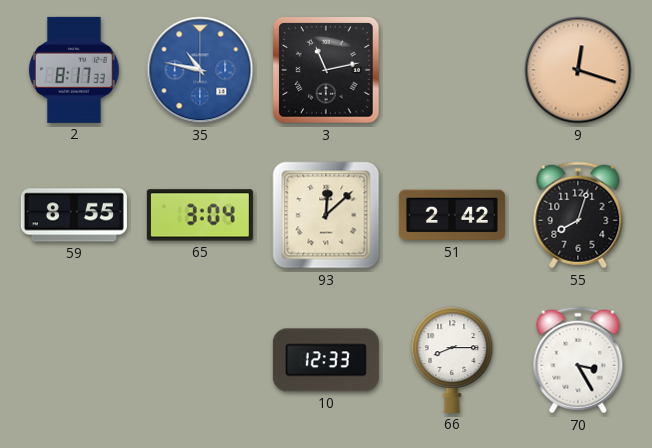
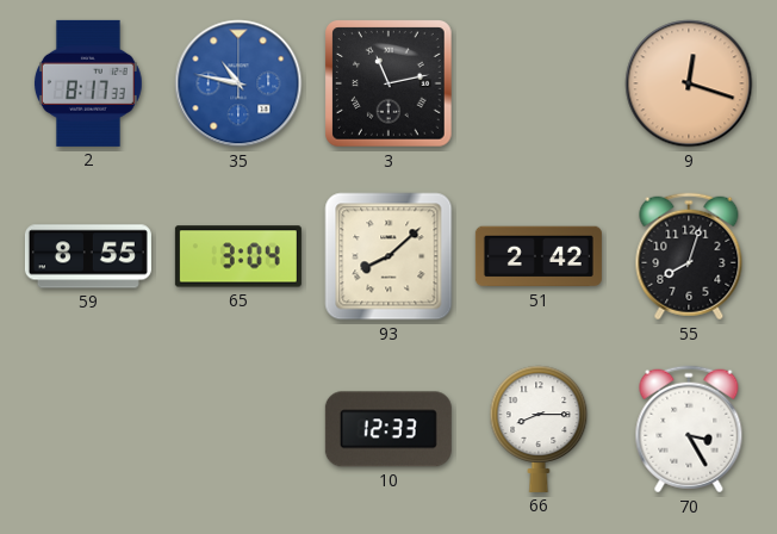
93: 12:08 -> 8:08
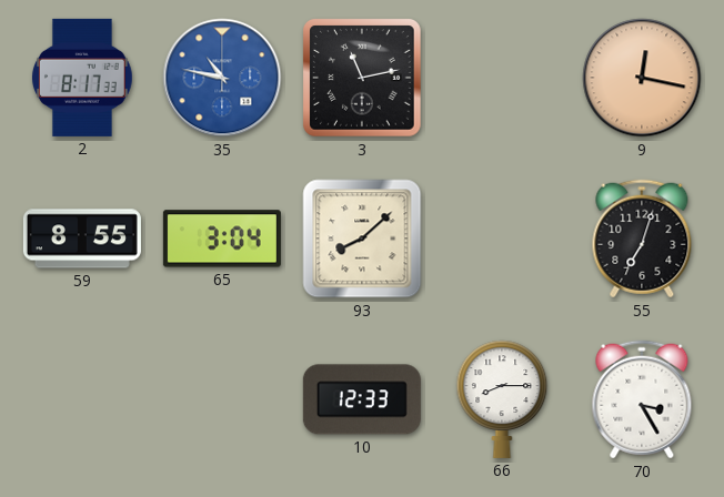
9: 12:18 -> 12:17
51: 2:42 -> none
55: 8:03 -> 7:03
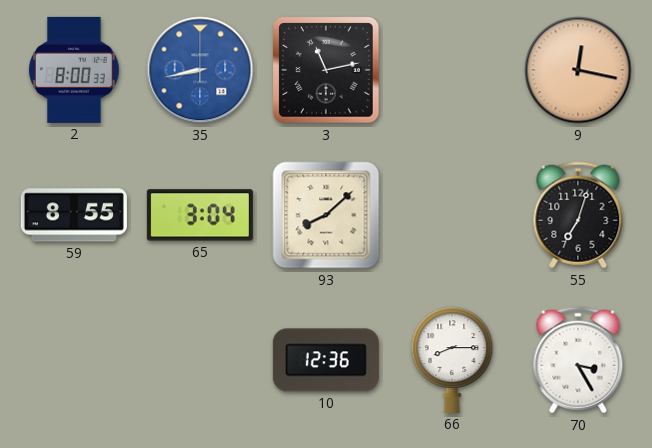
2: 8:17 -> 8:00
35: 10:47 -> 8:43
10: 12:33 -> 12:36
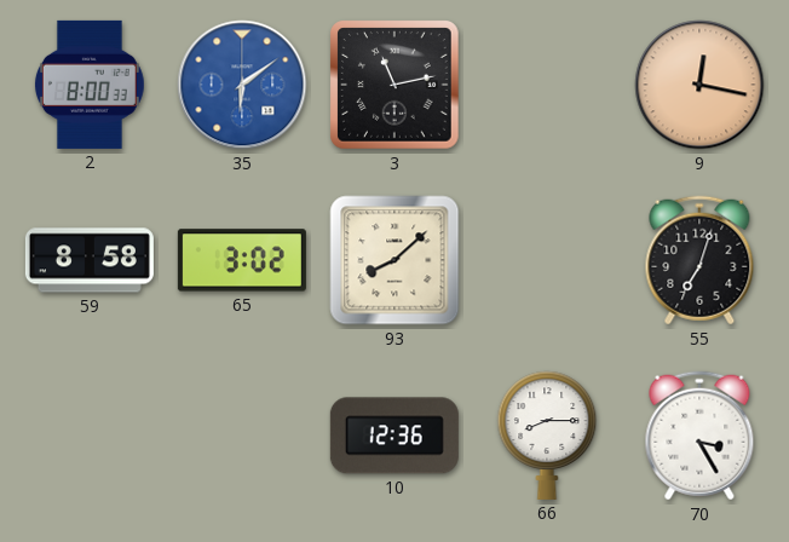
35: 8:43 -> 6:09
59: 8:55 -> 8:58
65: 3:04 -> 3:02
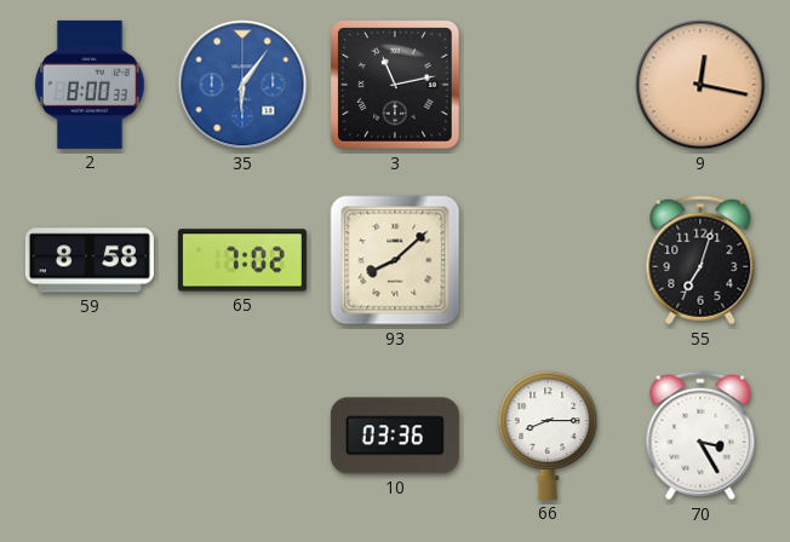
35: 6:09 -> 6:06
65: 3:02 -> 7:02
10: 12:36 -> 03:36
